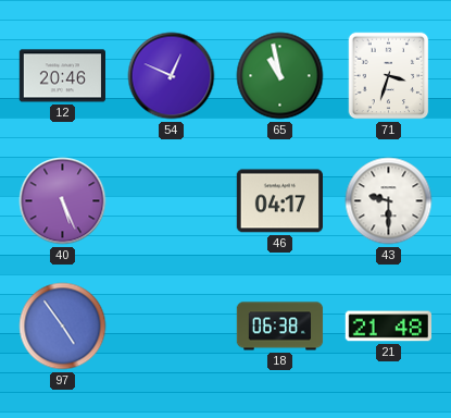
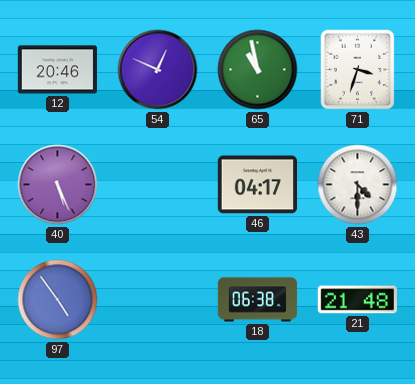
43: 9:30 -> 4:30
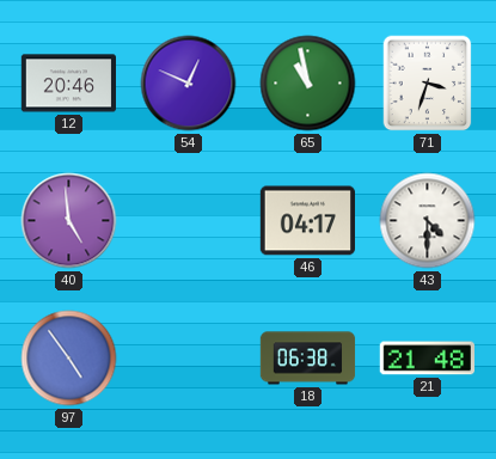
40: 5:26 -> 4:59
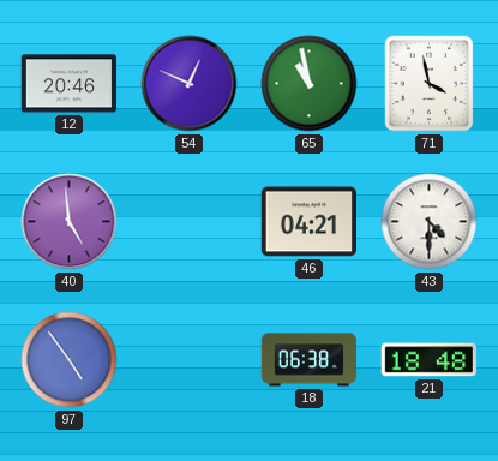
71: 3:33 -> 3:58
46: 04:17 -> 04:21
21: 21:48 -> 18:48
